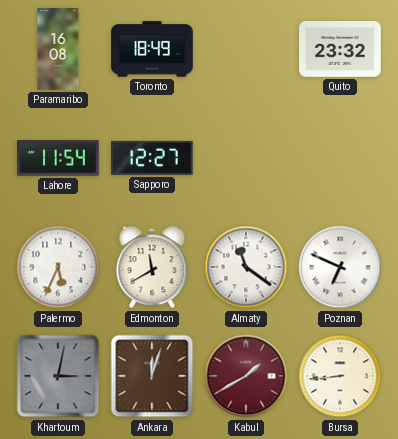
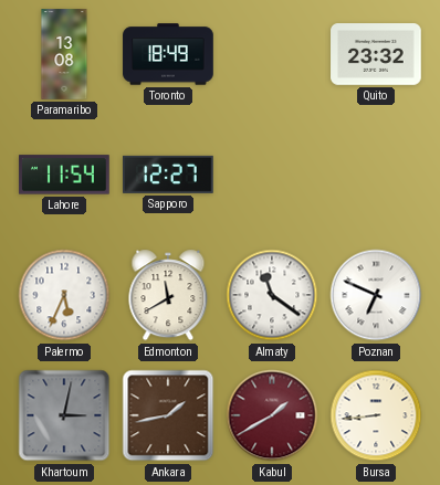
Paramaribo: 16:08 -> 13:08
Ankara: 12:03 -> 1:43
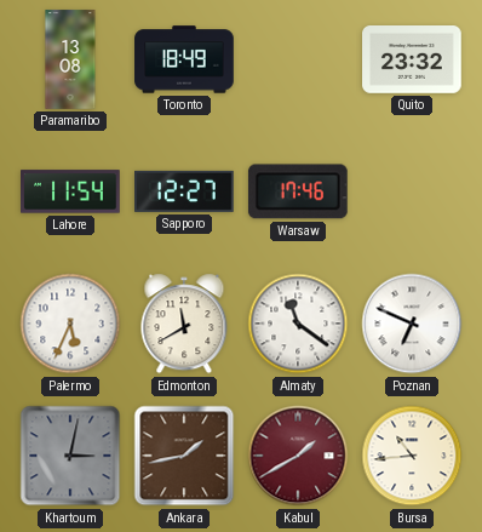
Warsaw: none -> 17:46
Bursa: 8:44 -> 10:44
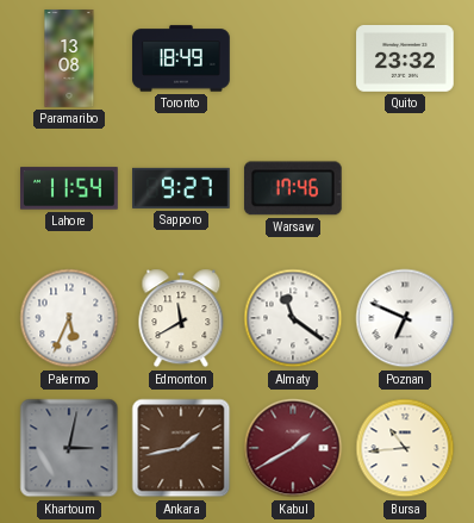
Sapporo: 12:27 -> 9:27
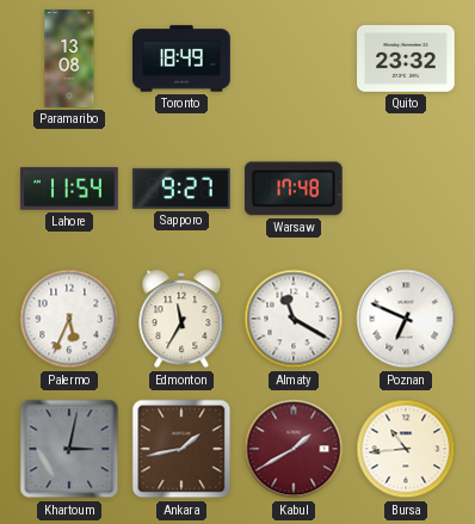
Warsaw: 17:46 -> 17:48
Edmonton: 11:40 -> 11:35
Almaty: 11:21 -> 11:20
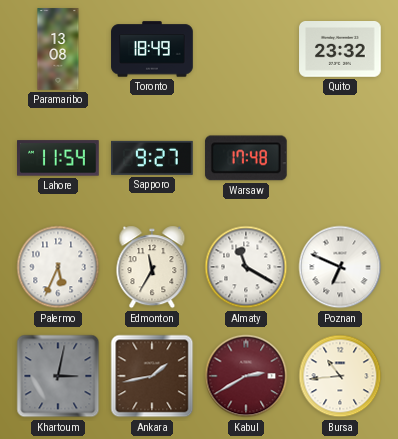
Kabul: 1:40 -> 2:40
